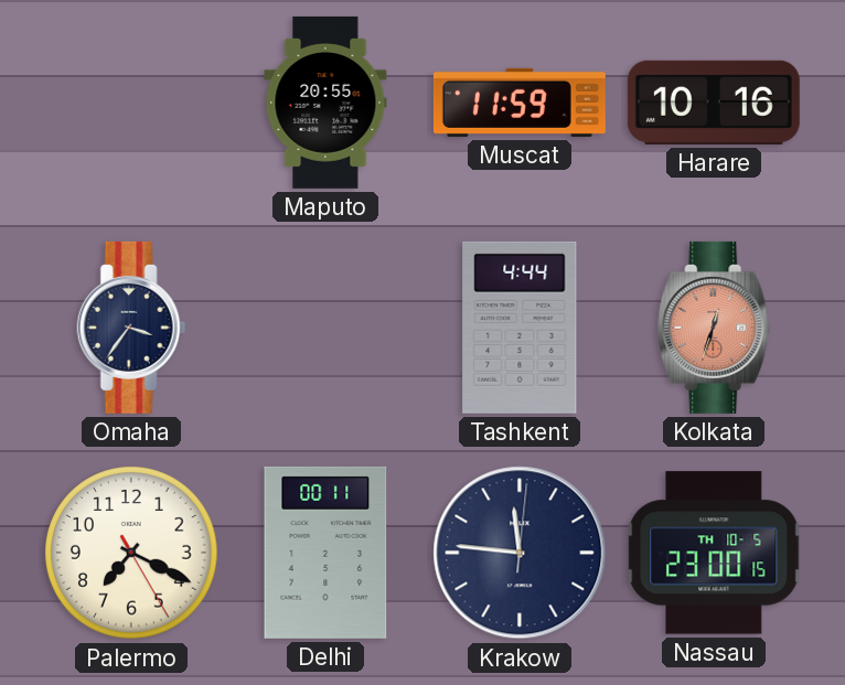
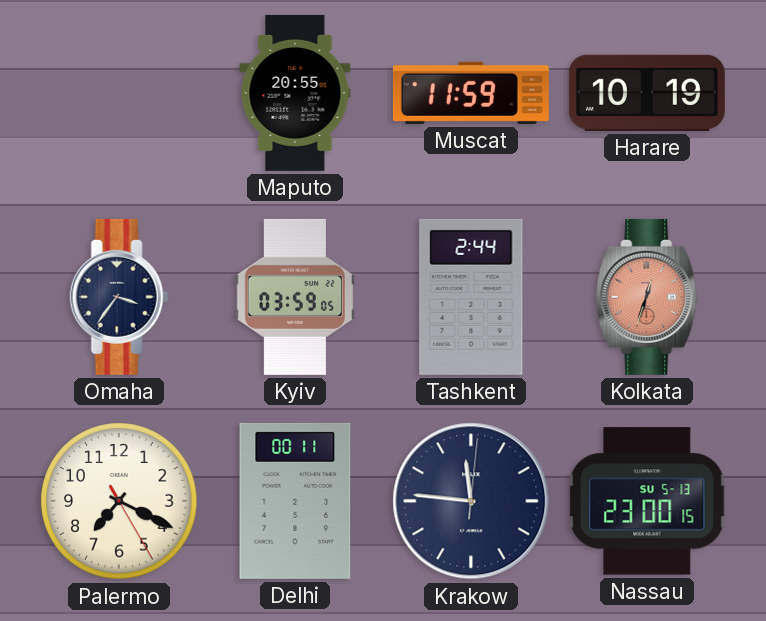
Harare: 10:16 -> 10:19
Kyiv: none -> 03:59
Tashkent: 4:44 -> 2:44
Nassau date: TH 10-5 -> SU 5-13
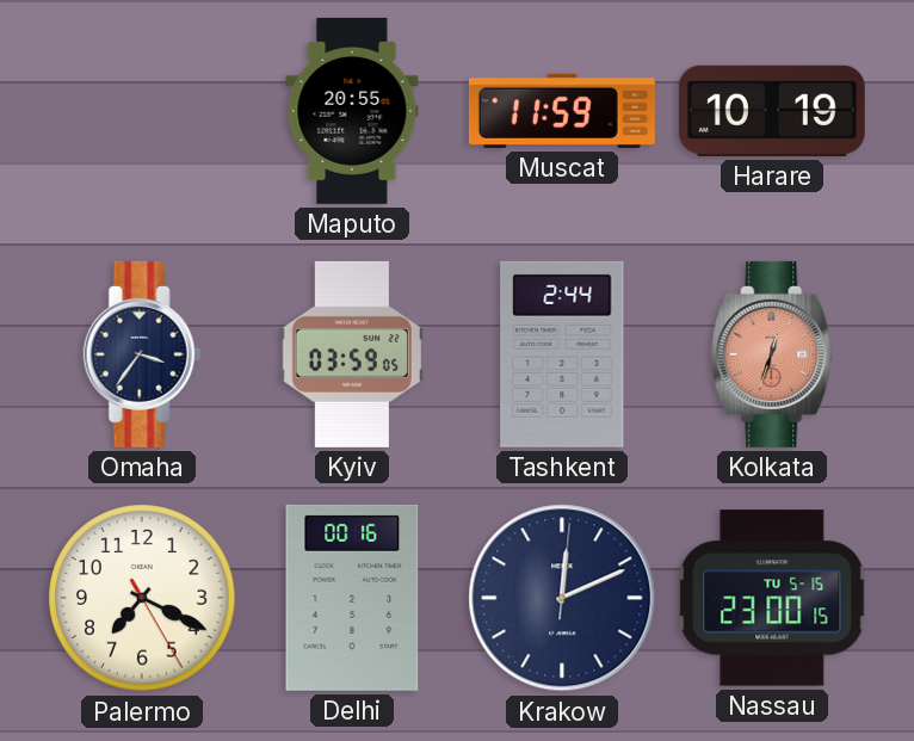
Delhi: 00:11 -> 00:16
Krakow: 11:46 -> 12:11
Nassau date: SU 5-13 -> TU 5-15
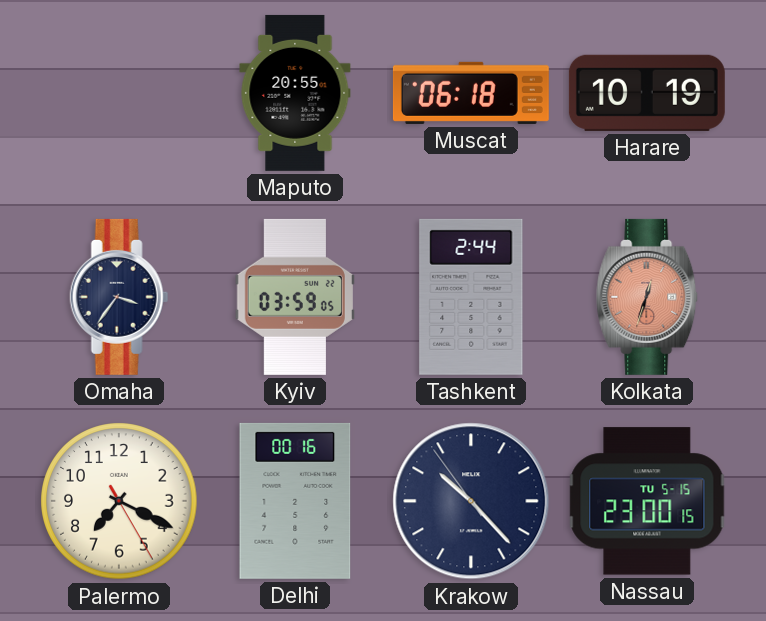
Muscat: 11:59 -> 06:18
Krakow: 12:11 -> 10:22
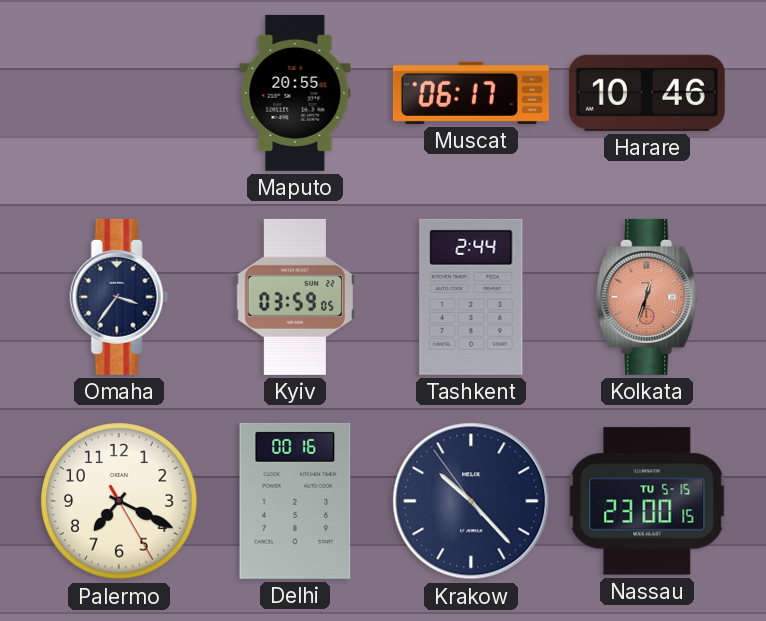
Muscat: 06:18 -> 06:17
Harare: 10:19 -> 10:46
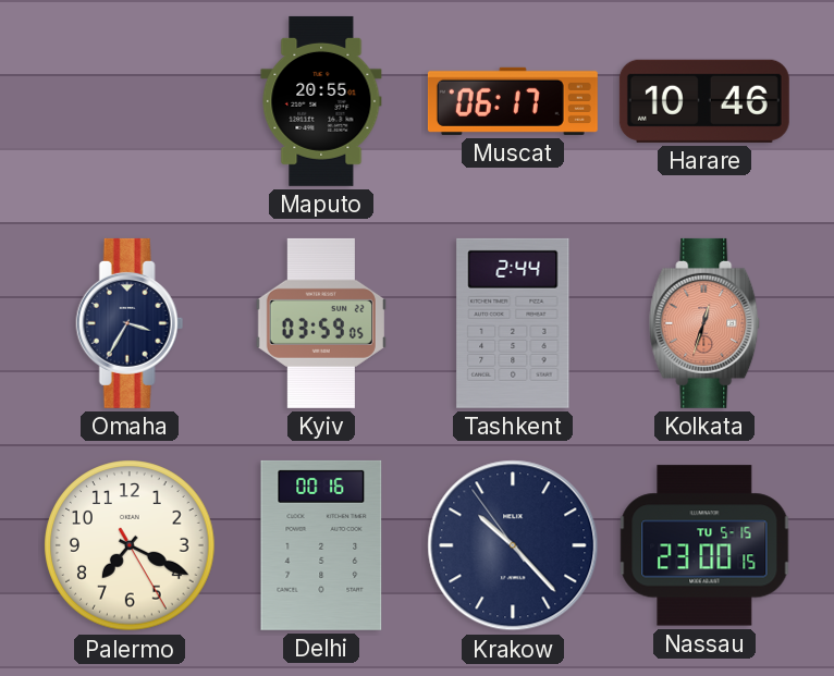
Omaha: 3:36 -> 3:35
